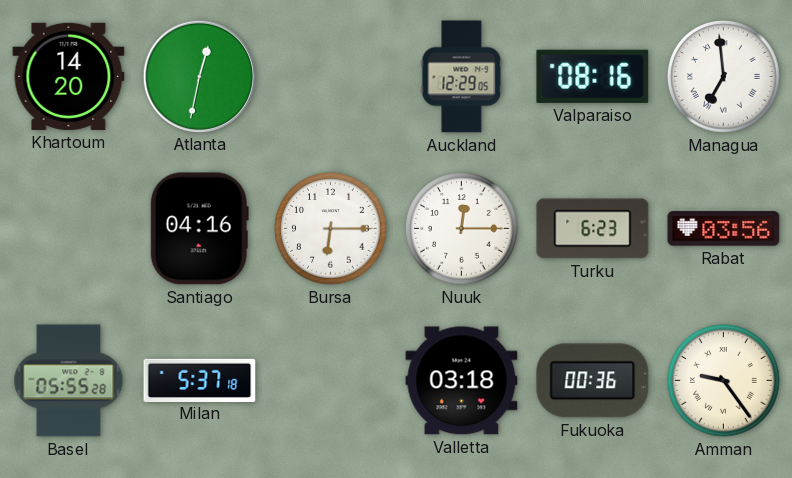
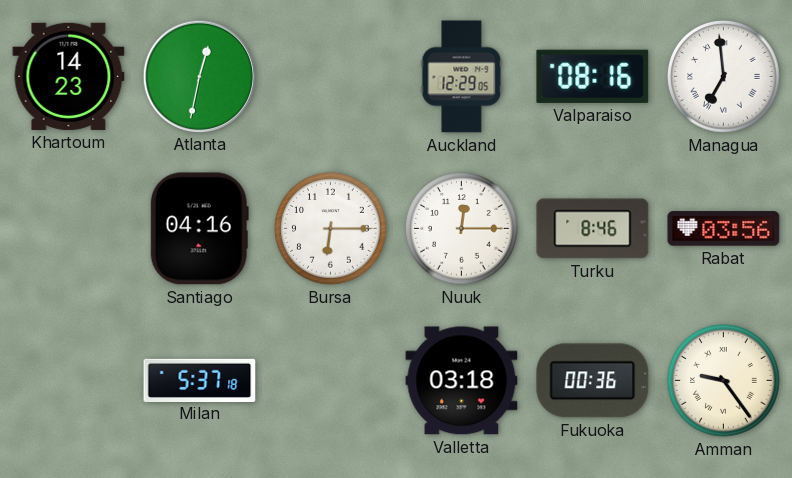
Khartoum: 14:20 -> 14:23
Turku: 6:23 -> 8:46
Basel: 05:55 -> none
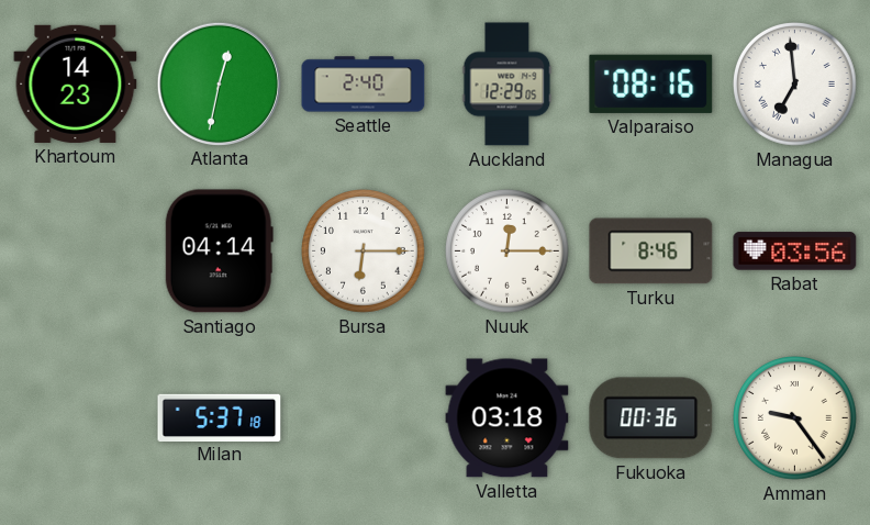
Seattle: none -> 2:40
Santiago: 04:16 -> 04:14
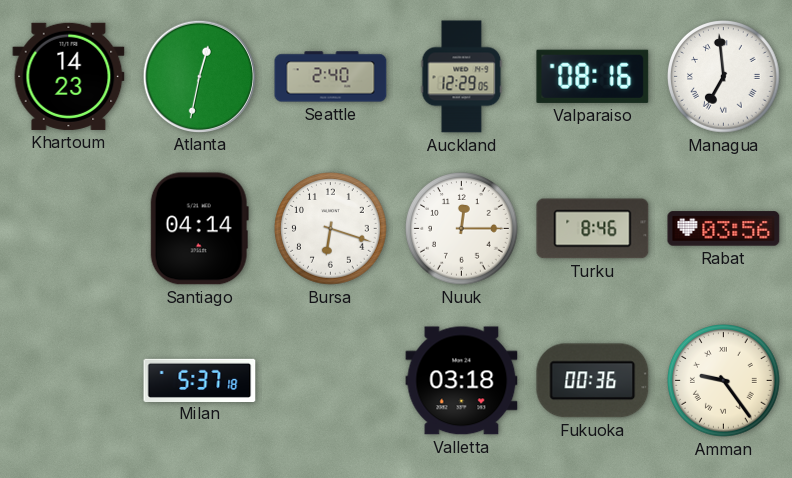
Bursa: 6:15 -> 6:18
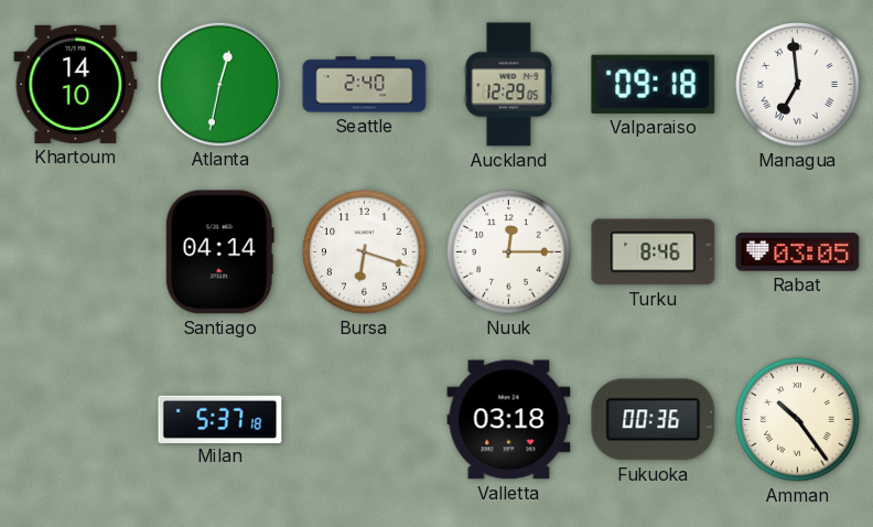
Khartoum: 14:23 -> 14:10
Valparaiso: 08:16 -> 09:18
Rabat: 03:56 -> 03:05
Amman: 9:24 -> 10:24
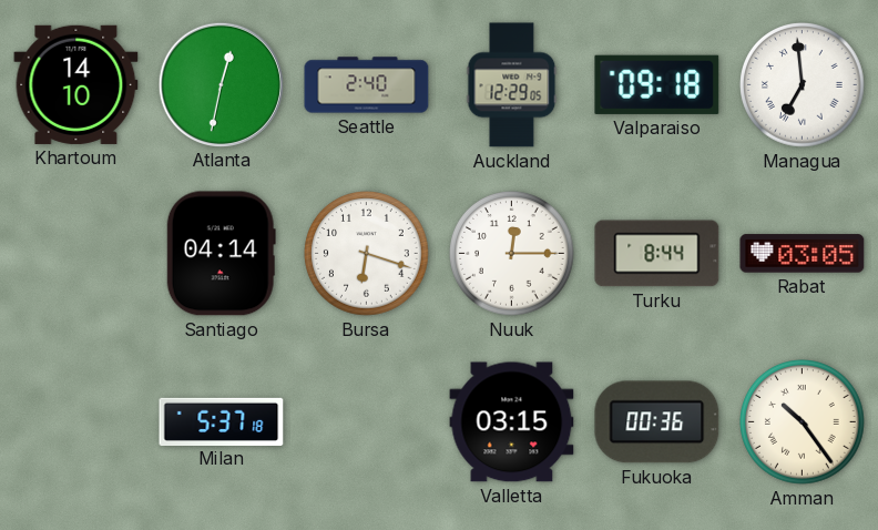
Turku: 8:46 -> 8:44
Valletta: 03:18 -> 03:15
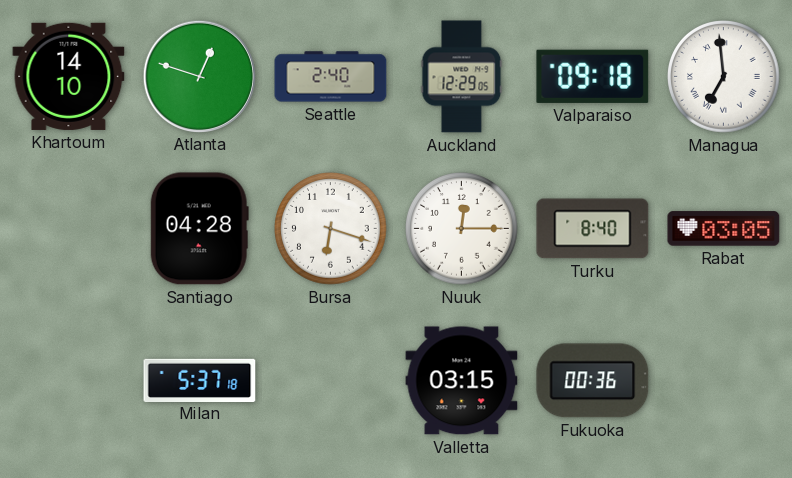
Atlanta: 12:32 -> 12:48
Santiago: 04:14 -> 04:28
Turku: 8:44 -> 8:40
Amman: 10:24 -> none
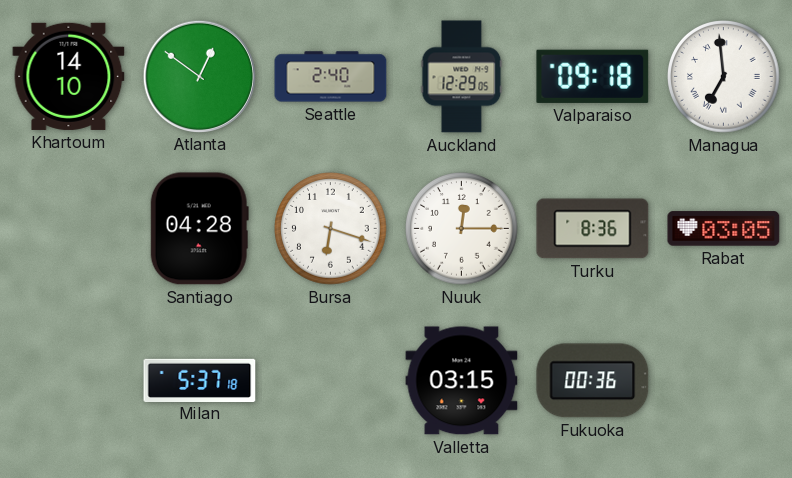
Atlanta: 12:48 -> 12:51
Turku: 8:40 -> 8:36
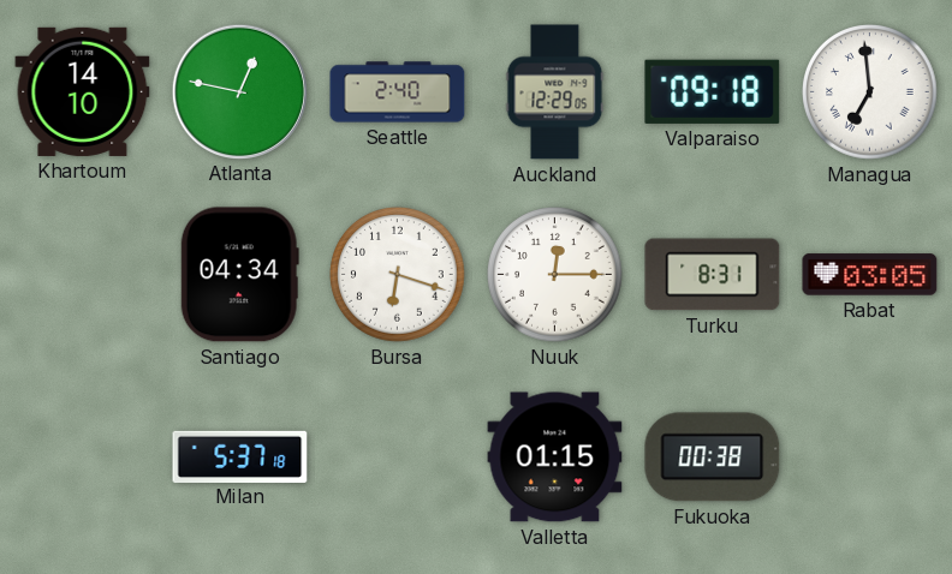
Atlanta: 12:51 -> 12:47
Santiago: 04:28 -> 04:34
Turku: 8:36 -> 8:31
Valletta: 03:15 -> 01:15
Fukuoka: 00:36 -> 00:38
